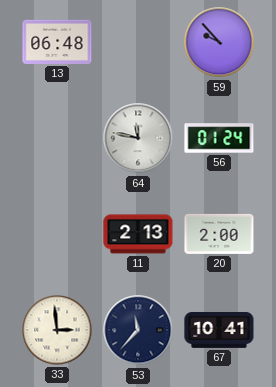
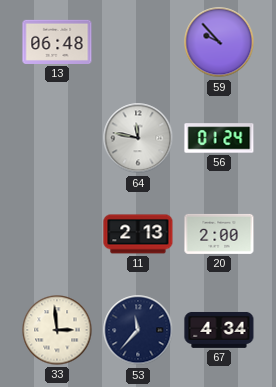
67: 10:41 -> 4:34
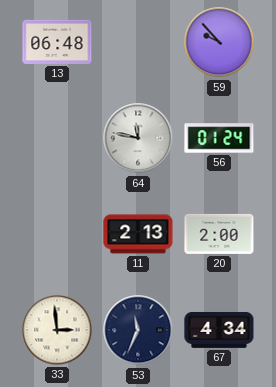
53: 11:37 -> 11:34
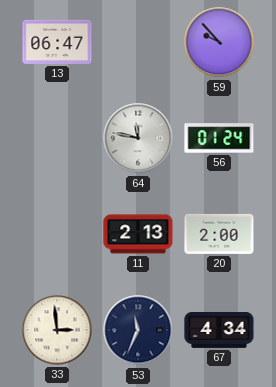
13: 06:48 -> 06:47
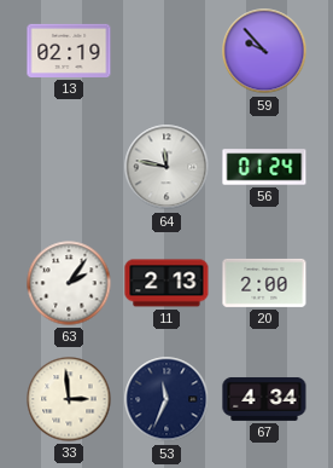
13: 06:47 -> 02:19
63: none -> 2:06
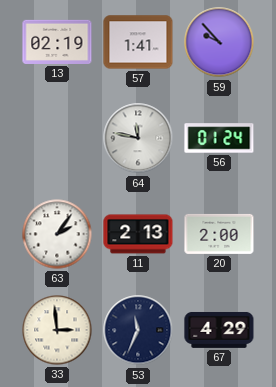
57: none -> 1:41
67: 4:34 -> 4:29
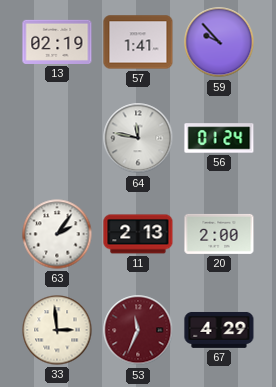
53 dial: navy -> burgundy
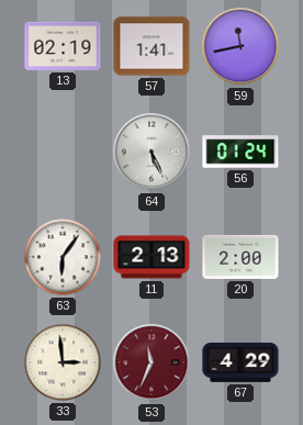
59: 9:53 -> 11:43
64: 11:47 -> 5:26
63: 2:06 -> 6:06
